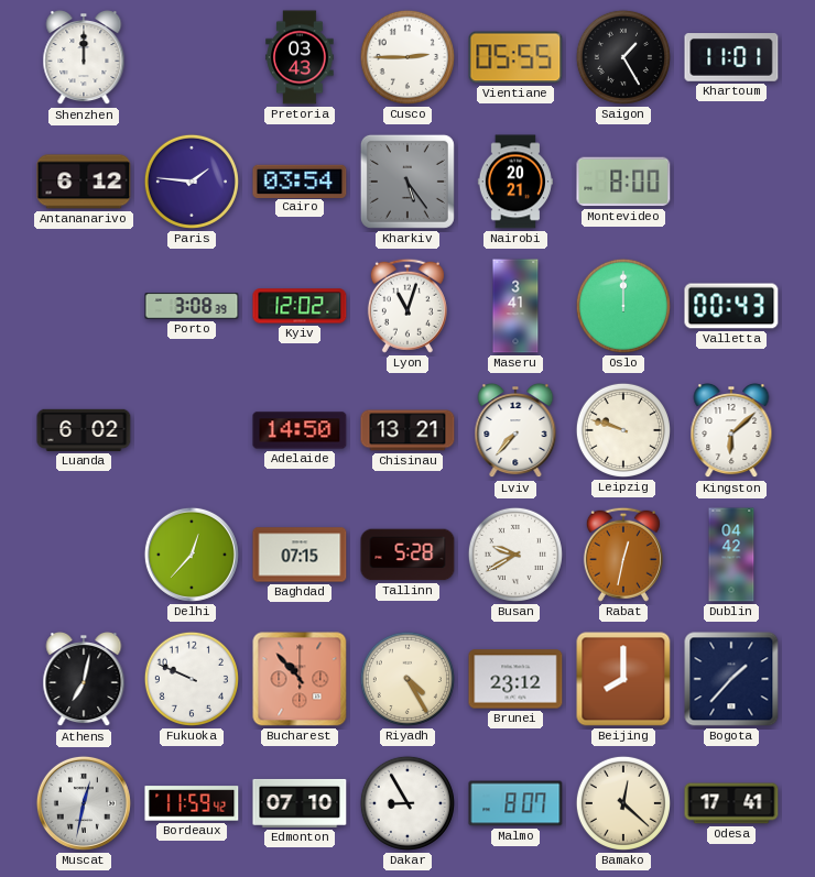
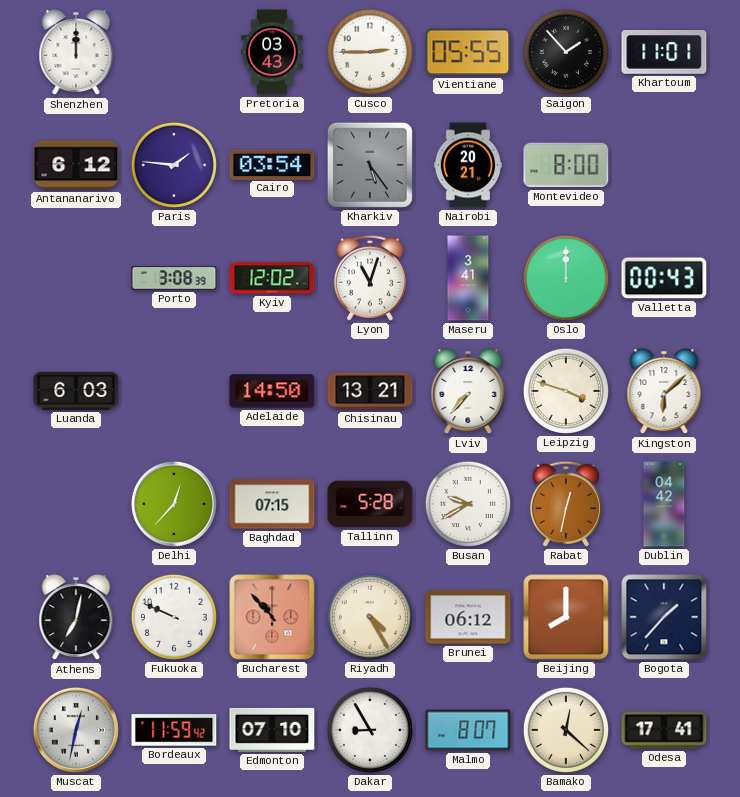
Saigon: 1:25 -> 1:53
Luanda: 6:02 -> 6:03
Leipzig: 9:48 -> 3:48
Brunei: 23:12 -> 06:12
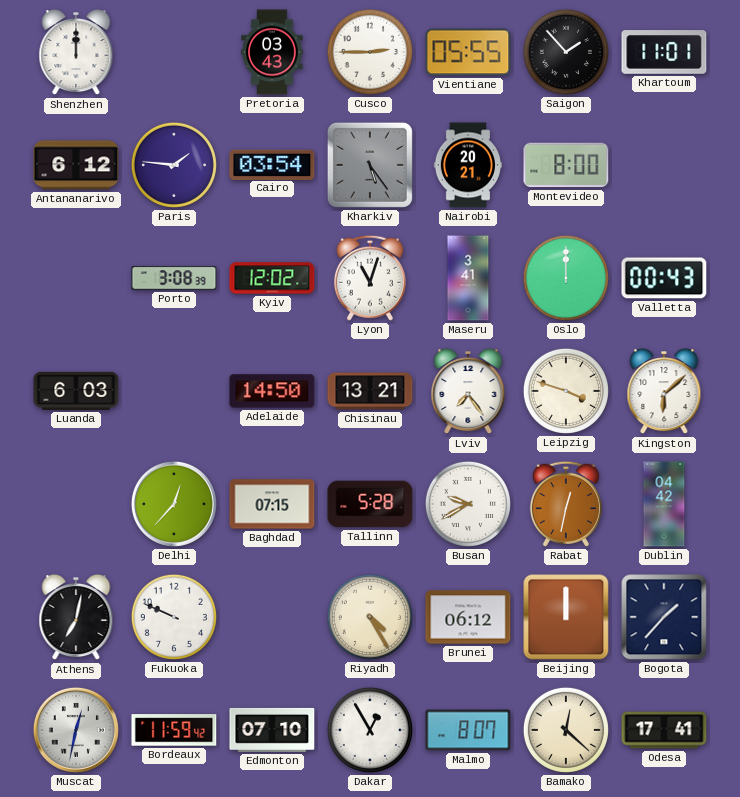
Lviv: 7:37 -> 7:24
Bucharest: 10:53 -> none
Beijing: 8:00 -> 12:00
Dakar: 8:55 -> 12:55
